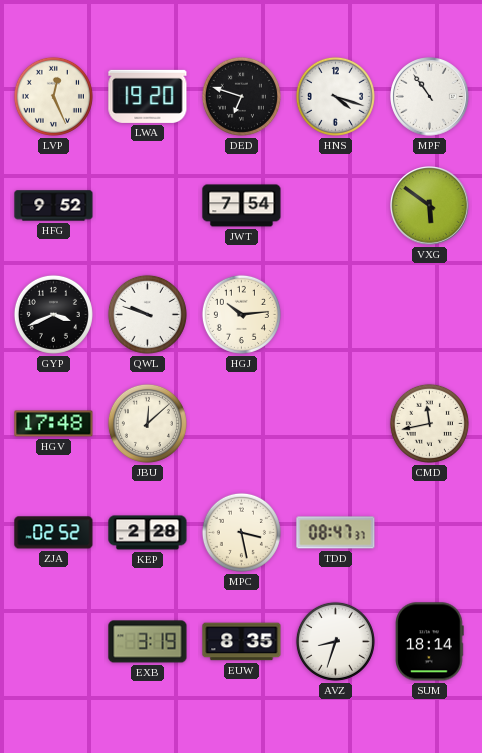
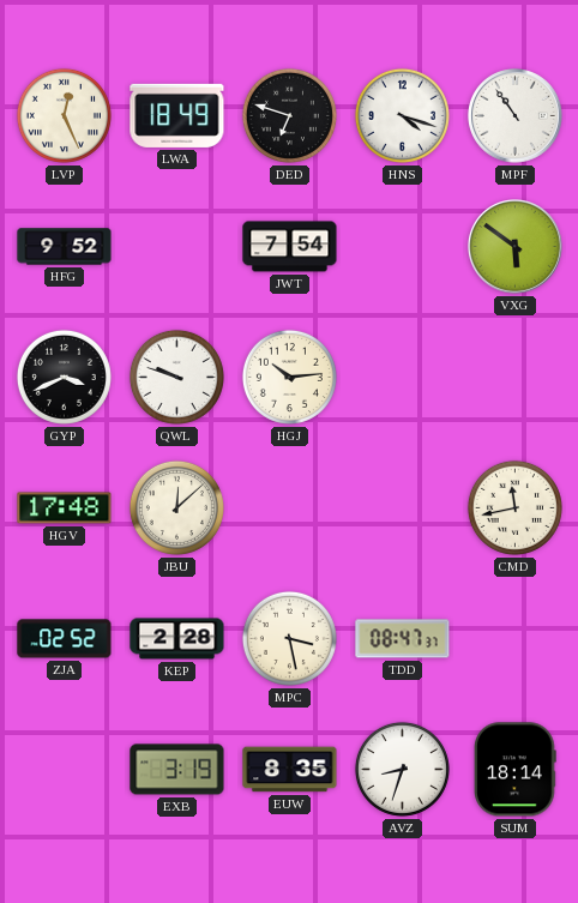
LWA: 19:20 -> 18:49
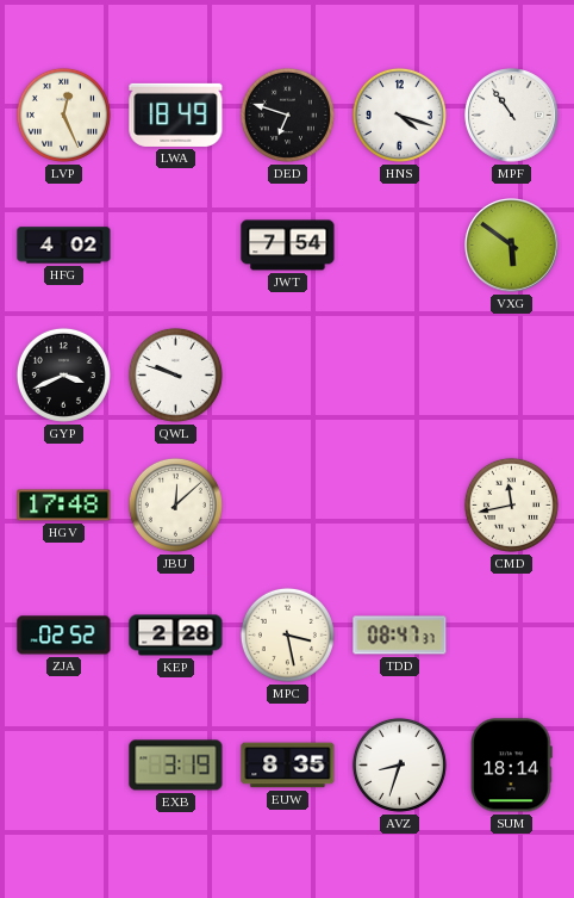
HFG: 9:52 -> 4:02
HGJ: 10:14 -> none
